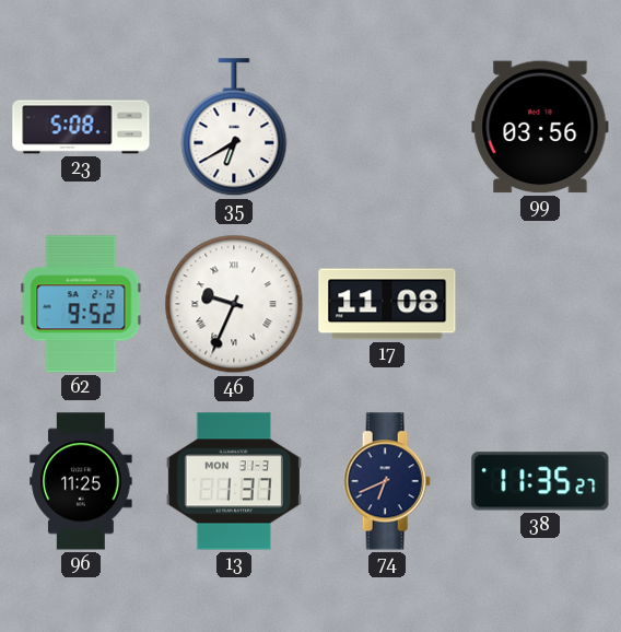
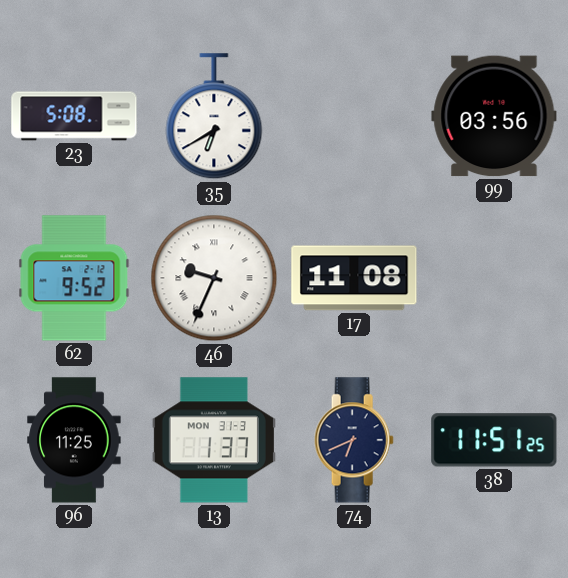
38: 11:35 -> 11:51
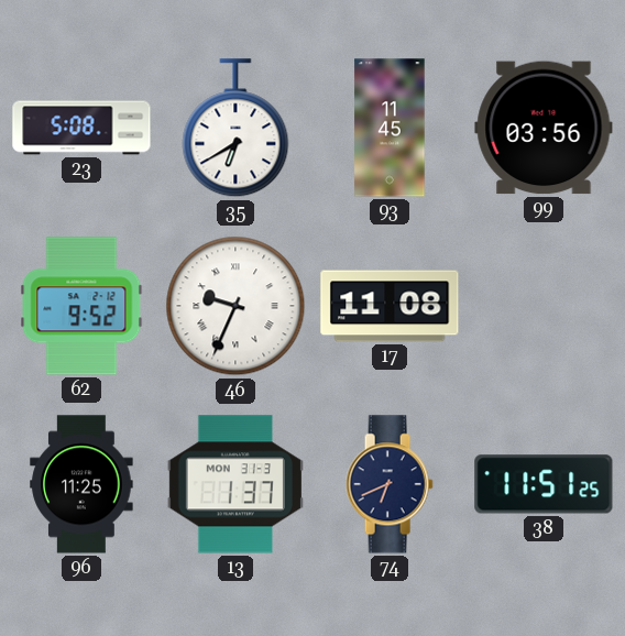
93: none -> 11:45
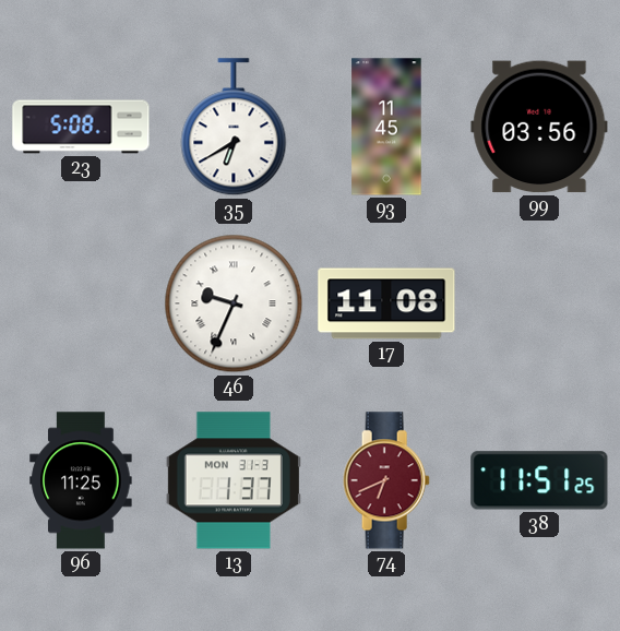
62: 9:52 -> none
74 dial: navy -> burgundy
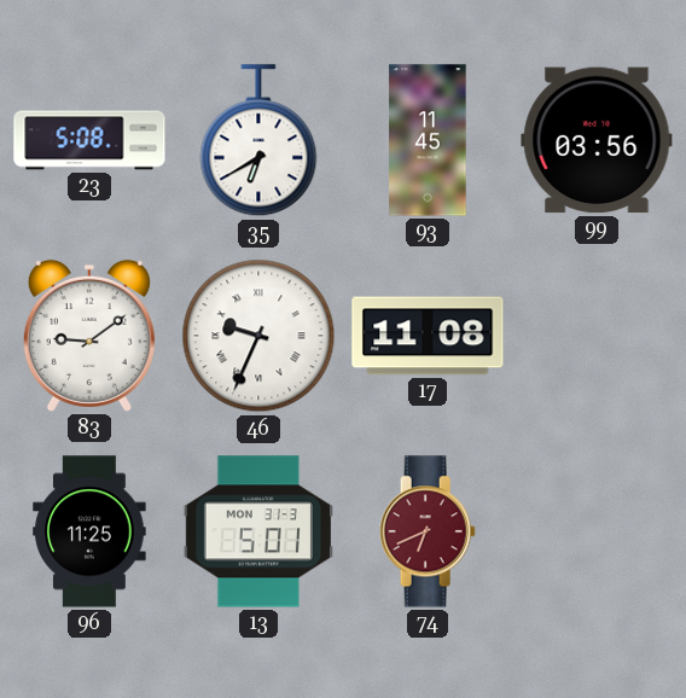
83: none -> 9:09
13: 1:37 -> 5:01
38: 11:51 -> none
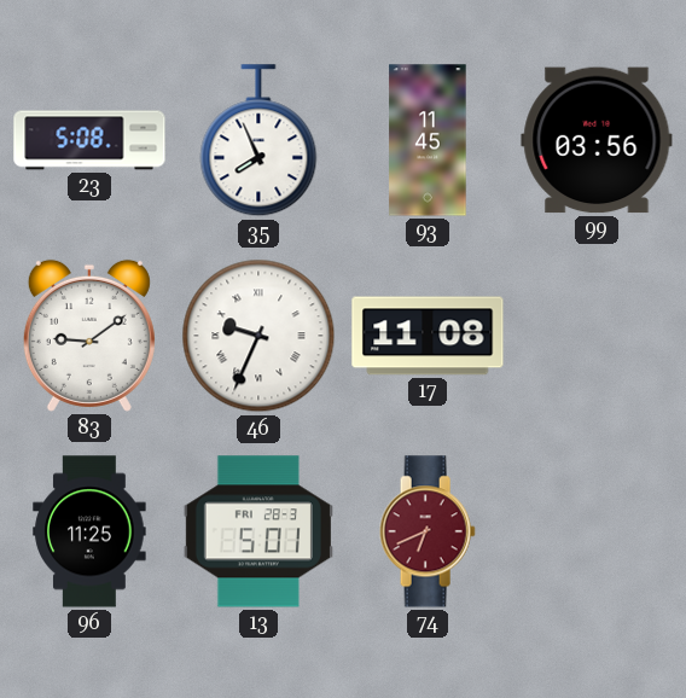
35: 6:40 -> 7:56
13 date: MON 31-3 -> FRI 28-3
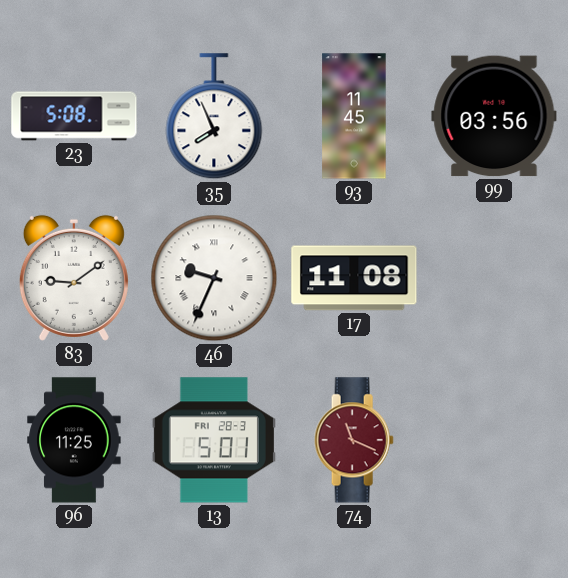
74: 6:41 -> 11:19
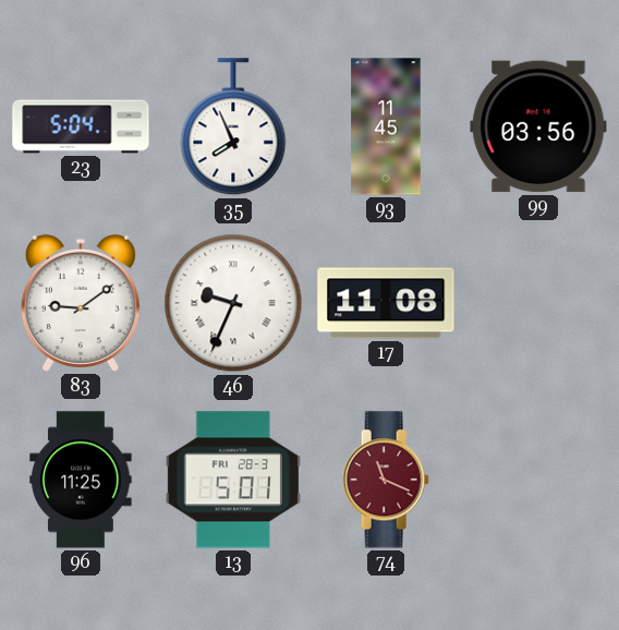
23: 5:08 -> 5:04
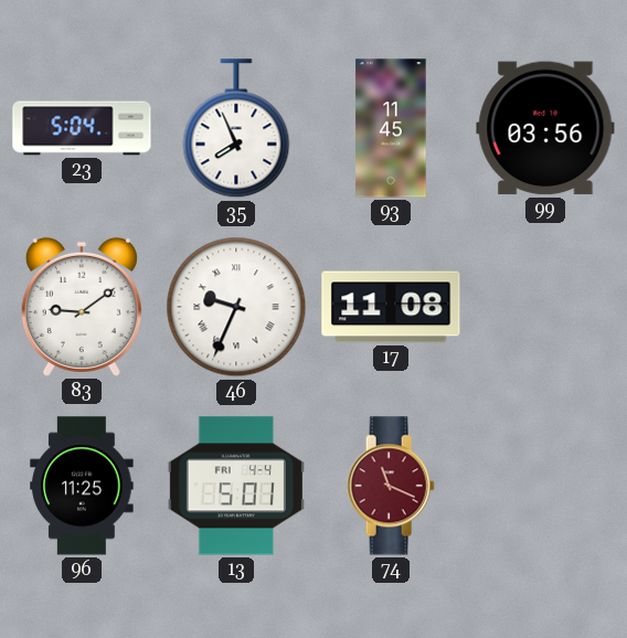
13 date: FRI 28-3 -> FRI 4-4
